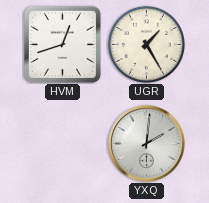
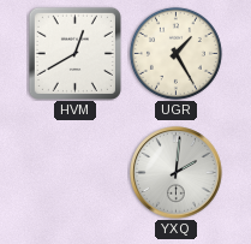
HVM: 12:42 -> 12:40
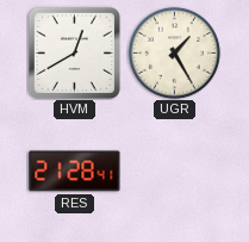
RES: none -> 21:28
YXQ: 2:01 -> none
